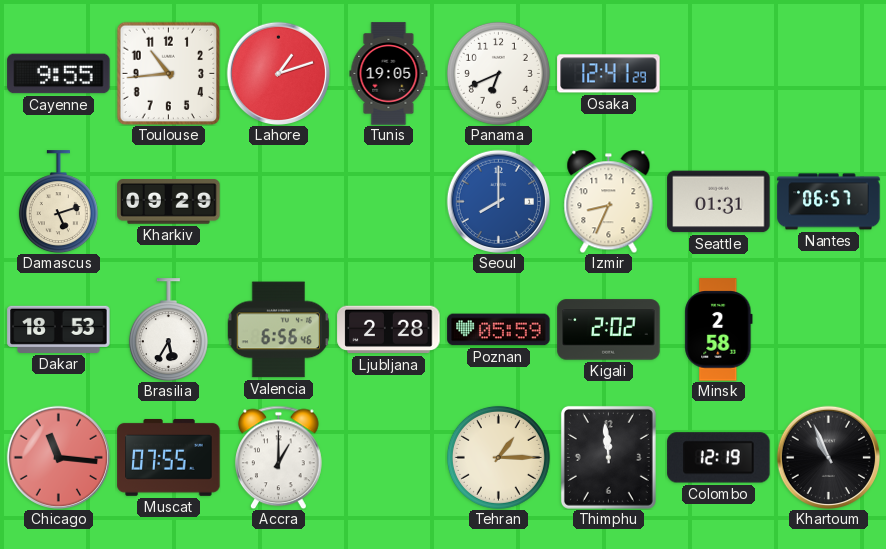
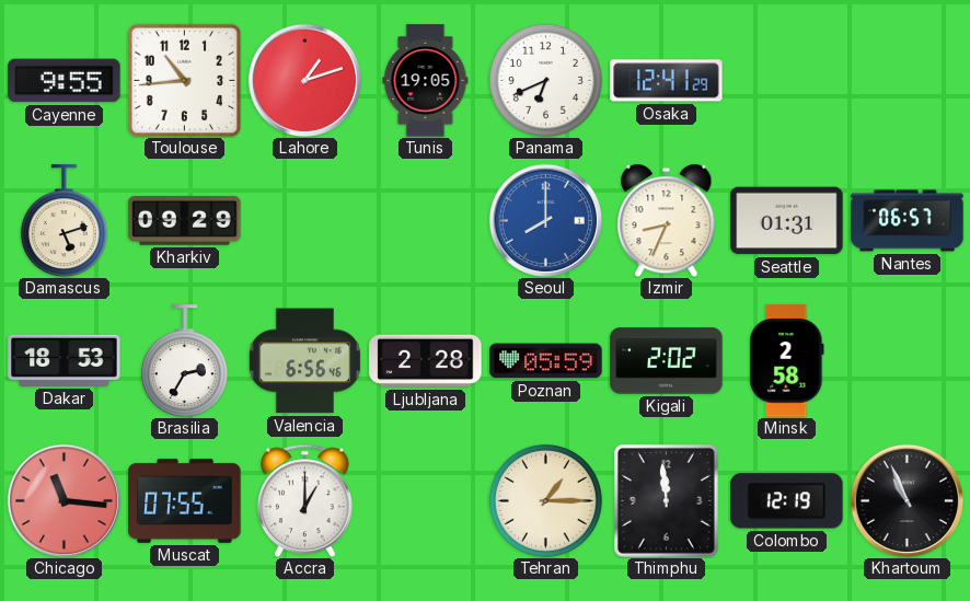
Brasilia: 5:35 -> 2:35
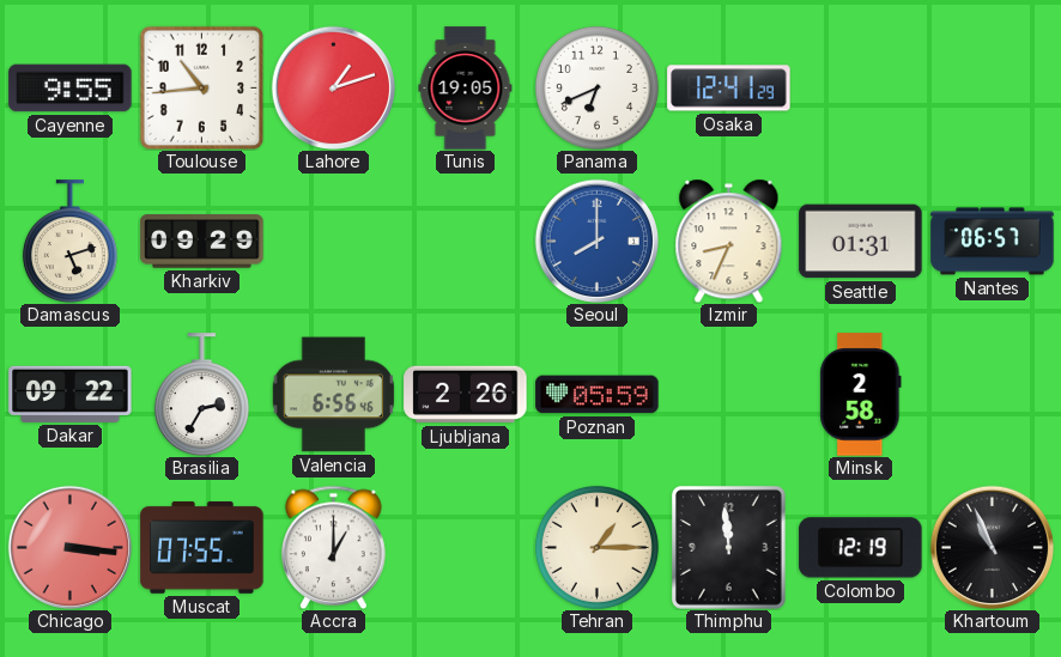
Dakar: 18:53 -> 09:22
Ljubljana: 2:28 -> 2:26
Kigali: 2:02 -> none
Chicago: 11:16 -> 3:16
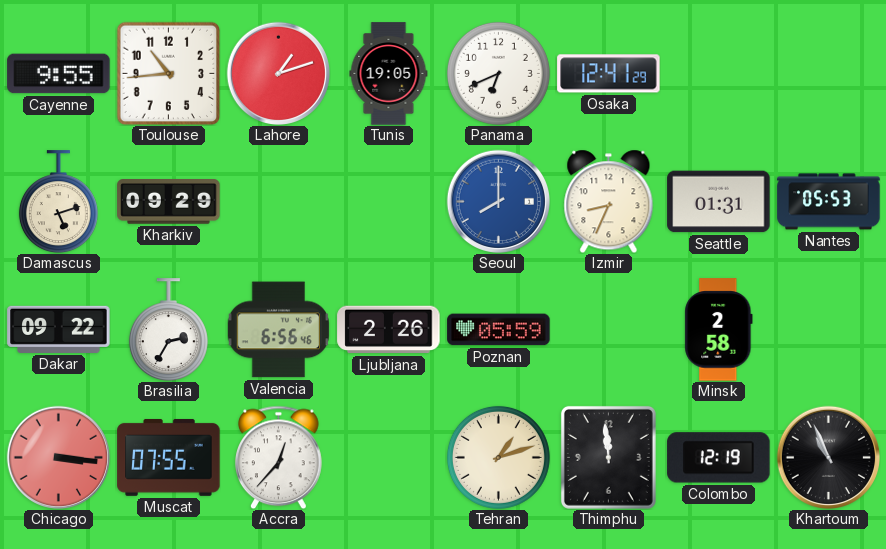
Nantes: 06:57 -> 05:53
Accra: 1:00 -> 12:37
Tehran: 1:15 -> 1:12
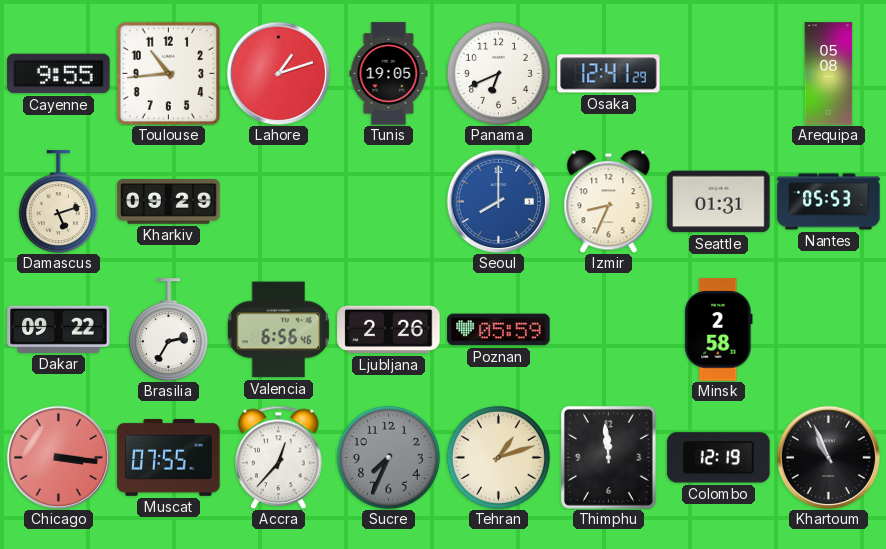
Arequipa: none -> 05:08
Sucre: none -> 7:34
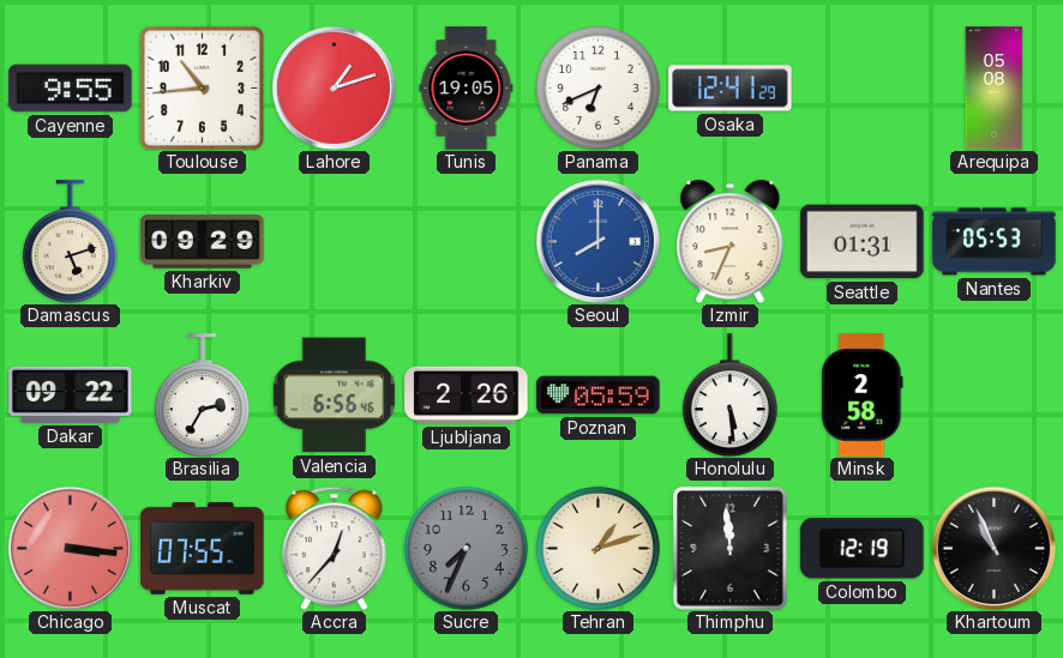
Honolulu: none -> 5:29
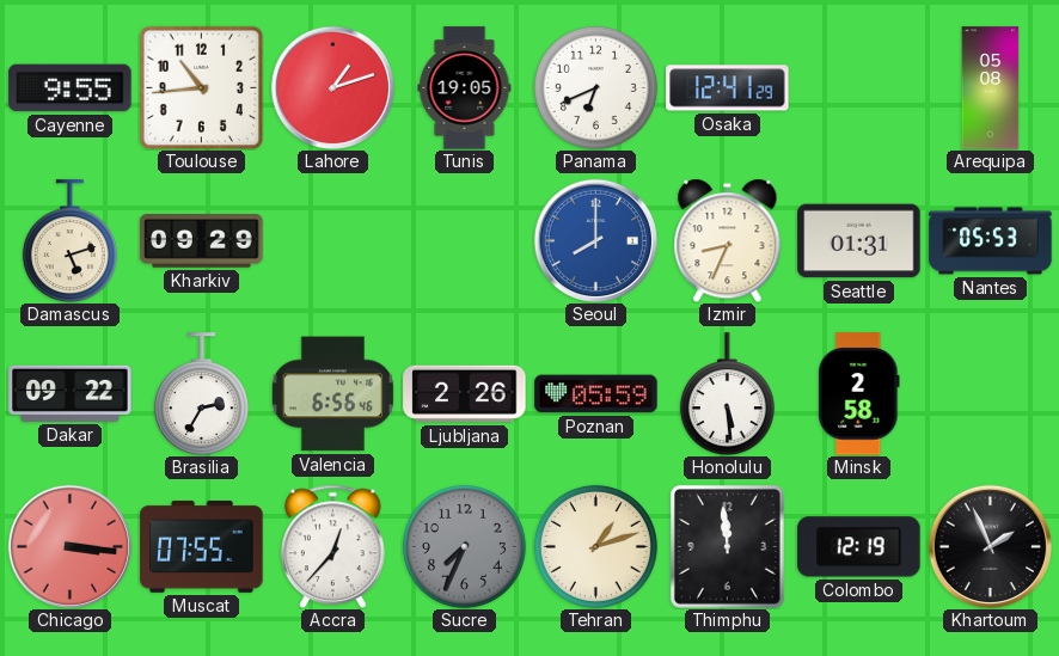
Khartoum: 10:56 -> 1:56
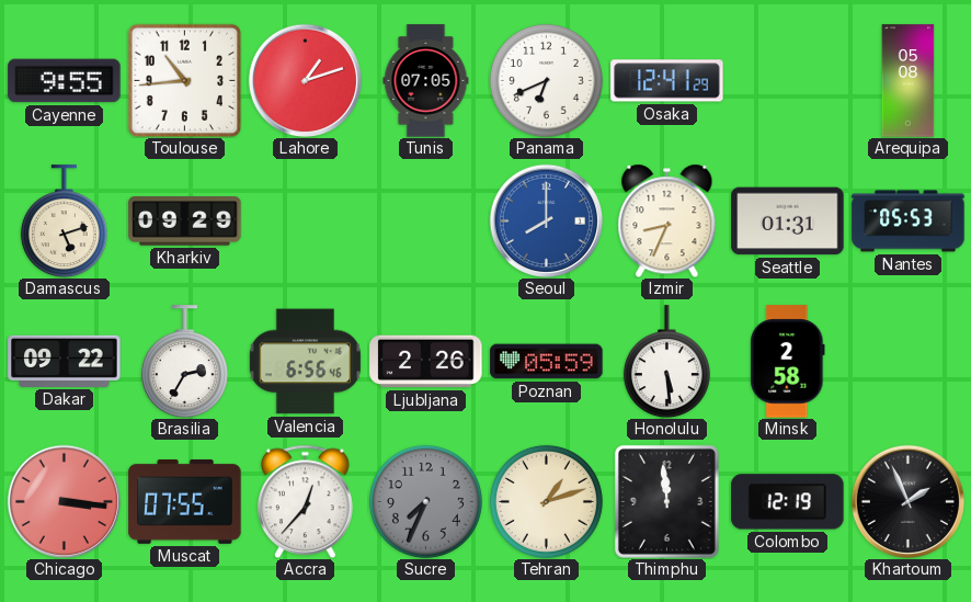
Tunis: 19:05 -> 07:05
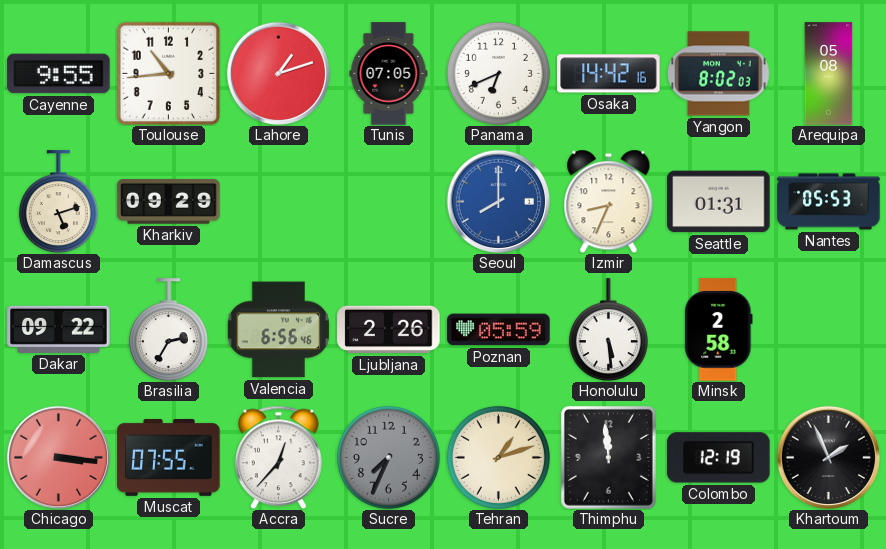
Osaka: 12:41 -> 14:42
Yangon: none -> 8:02
